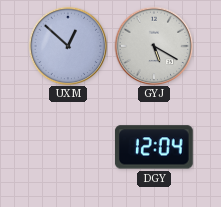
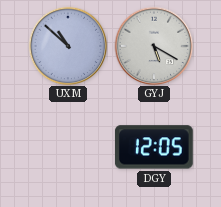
UXM: 12:52 -> 10:52
DGY: 12:04 -> 12:05
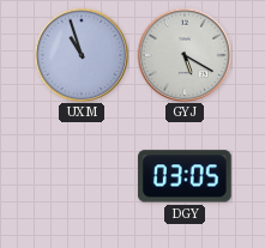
UXM: 10:52 -> 10:57
DGY: 12:05 -> 03:05
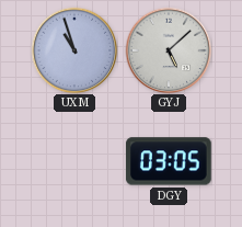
GYJ: 5:20 -> 5:08
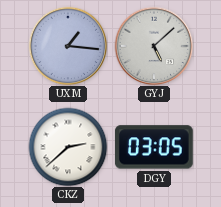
UXM: 10:57 -> 1:16
CKZ: none -> 2:38
